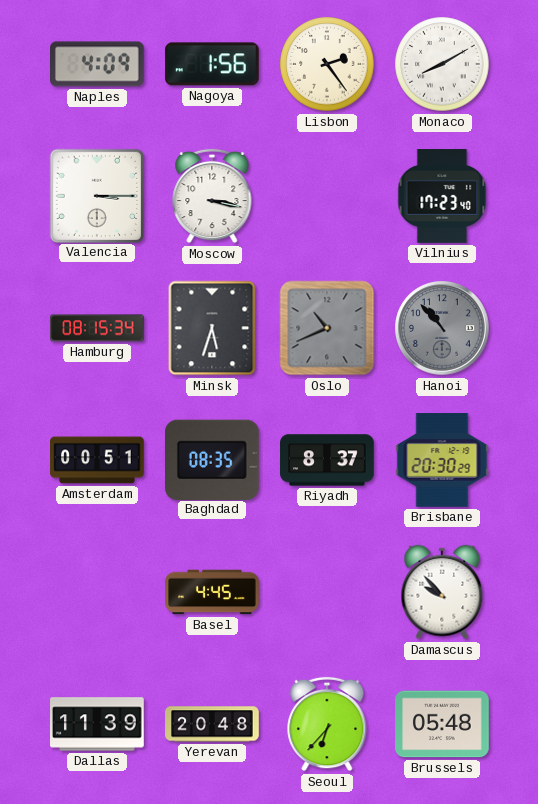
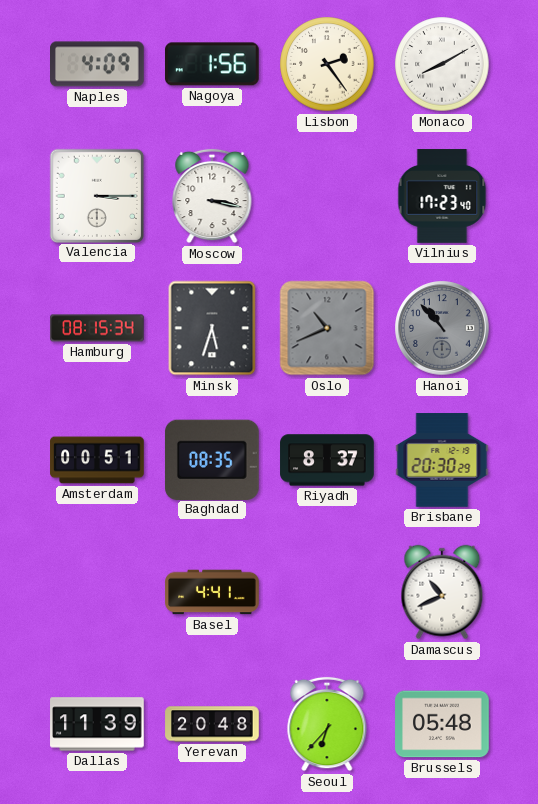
Basel: 4:45 -> 4:41
Damascus: 9:53 -> 10:41
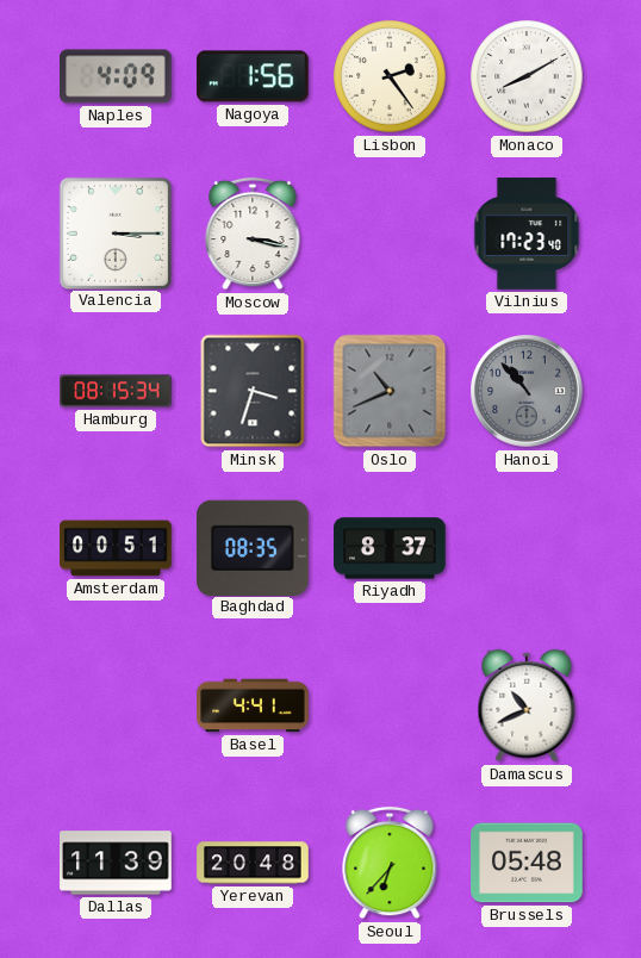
Minsk: 5:33 -> 3:33
Brisbane: 20:30 -> none
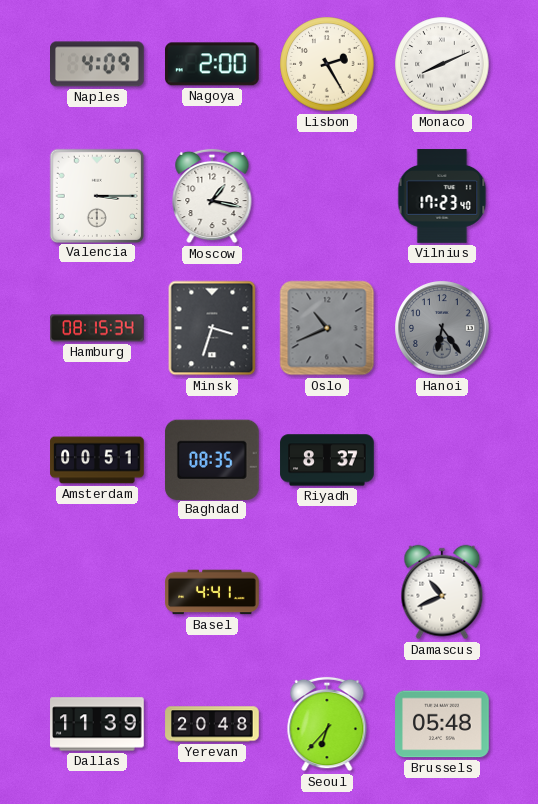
Nagoya: 1:56 -> 2:00
Lisbon: 2:24 -> 2:25
Monaco: 8:10 -> 8:11
Moscow: 3:17 -> 1:17
Hanoi: 10:53 -> 6:24
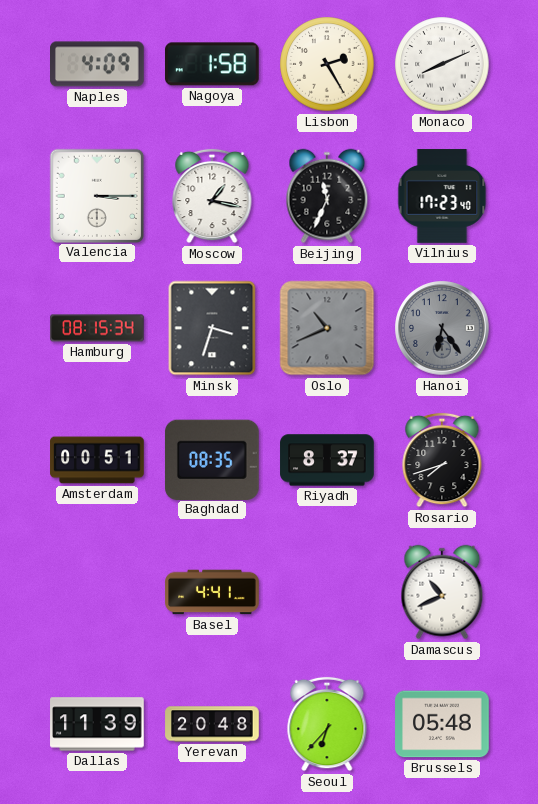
Nagoya: 2:00 -> 1:58
Beijing: none -> 11:34
Rosario: none -> 7:42
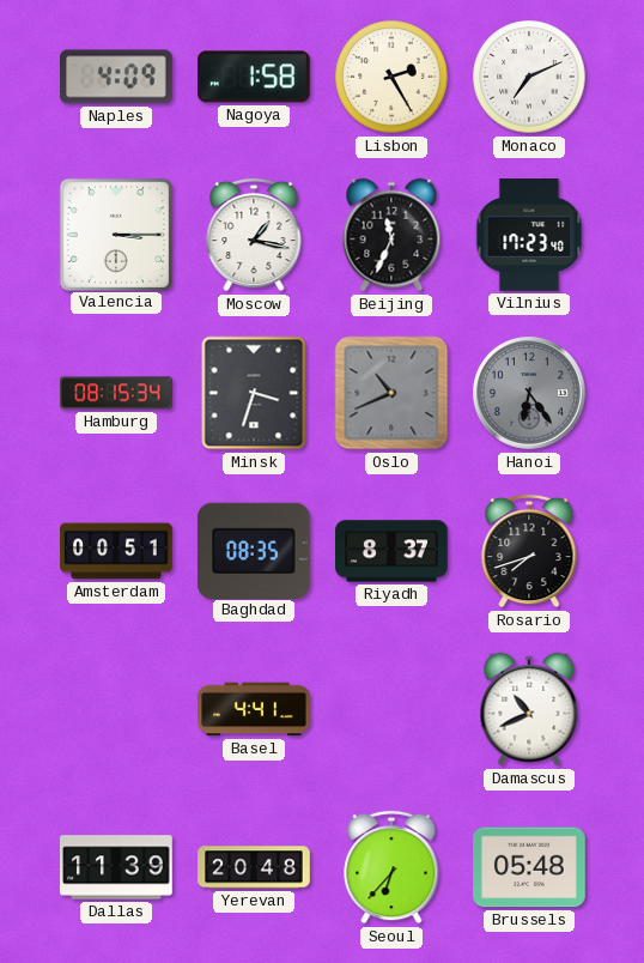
Monaco: 8:11 -> 7:11
